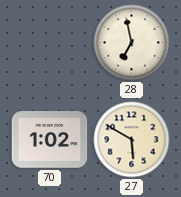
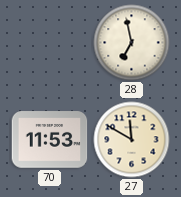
70: 1:02 -> 11:53
27: 5:50 -> 11:50
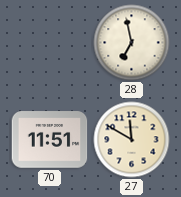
70: 11:53 -> 11:51
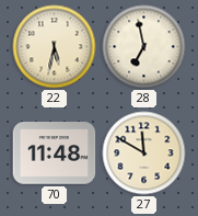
22: none -> 5:32
70: 11:51 -> 11:48
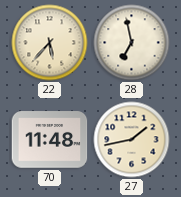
22: 5:32 -> 5:37
27: 11:50 -> 1:43
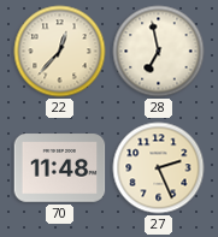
22: 5:37 -> 12:37
27: 1:43 -> 2:26
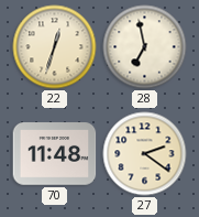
22: 12:37 -> 12:33
27: 2:26 -> 2:21
